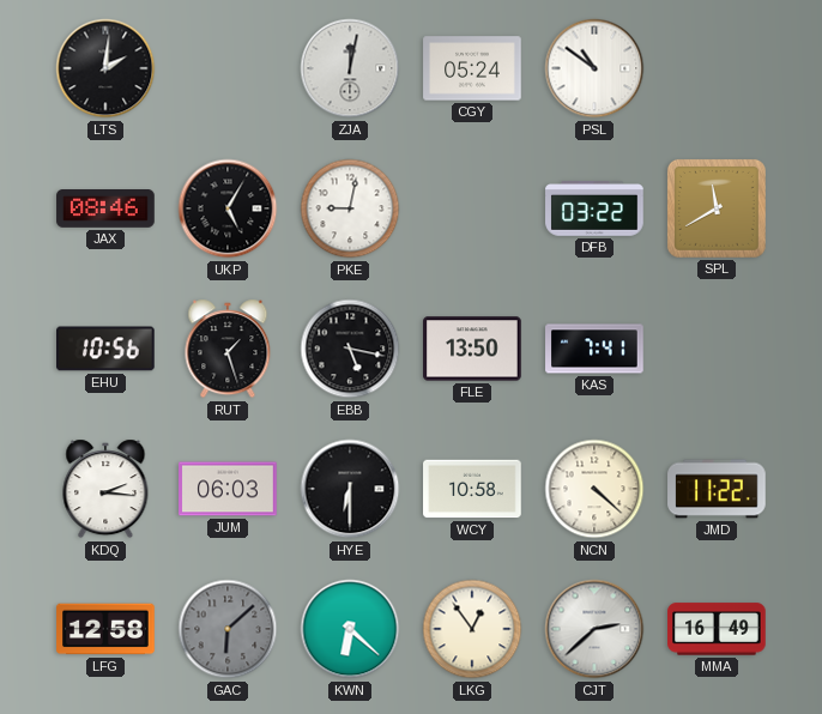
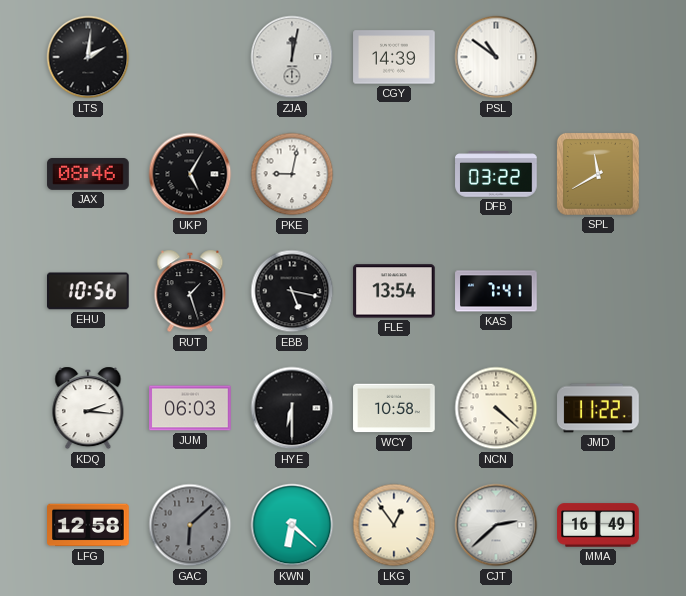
CGY: 05:24 -> 14:39
FLE: 13:50 -> 13:54
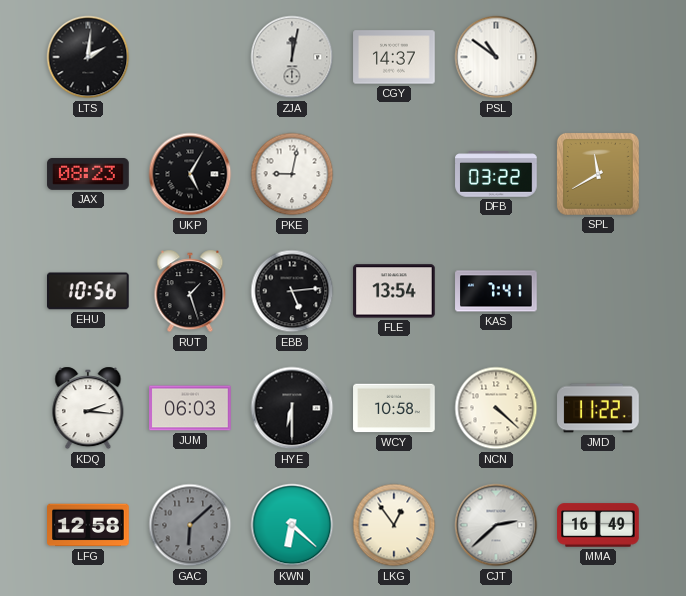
CGY: 14:39 -> 14:37
JAX: 08:46 -> 08:23
EBB: 5:17 -> 5:14
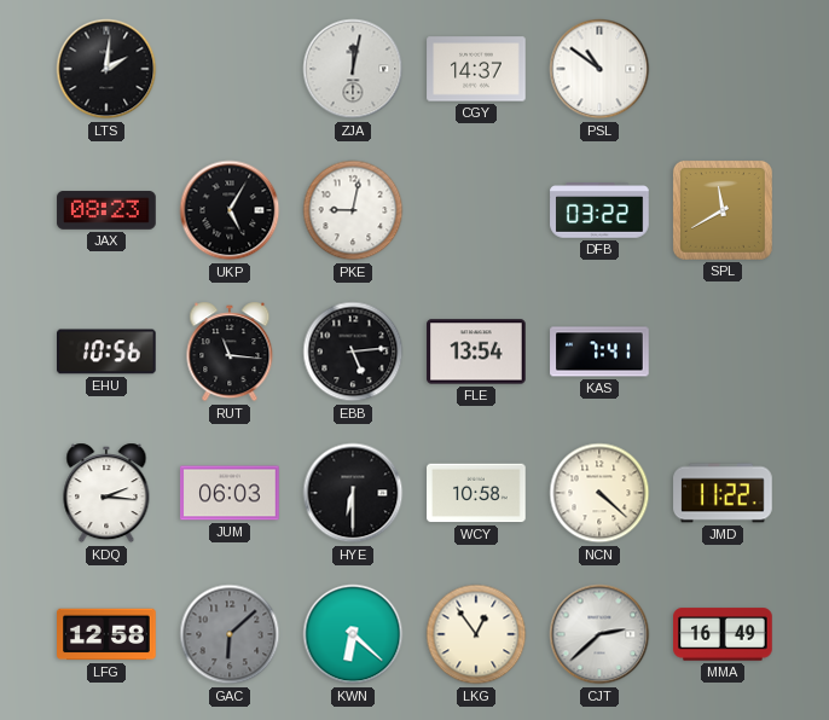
RUT: 1:27 -> 11:16
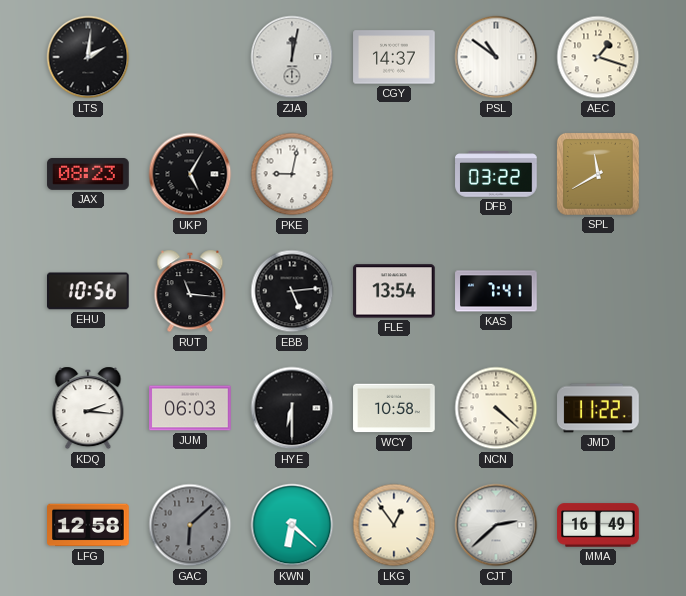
AEC: none -> 1:18
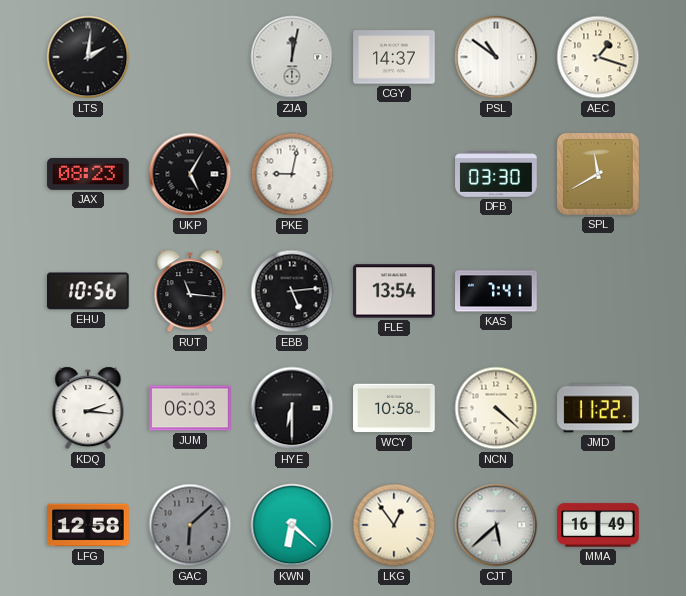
DFB: 03:22 -> 03:30
CJT: 2:38 -> 5:38
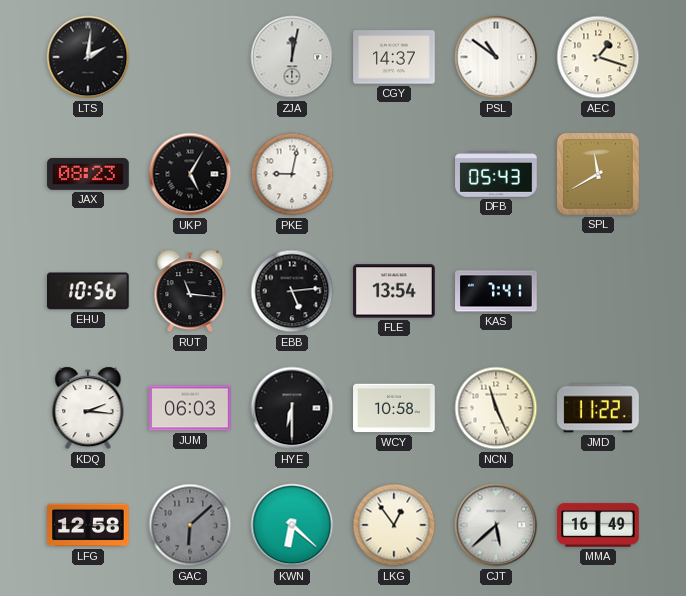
DFB: 03:30 -> 05:43
NCN: 4:22 -> 11:26
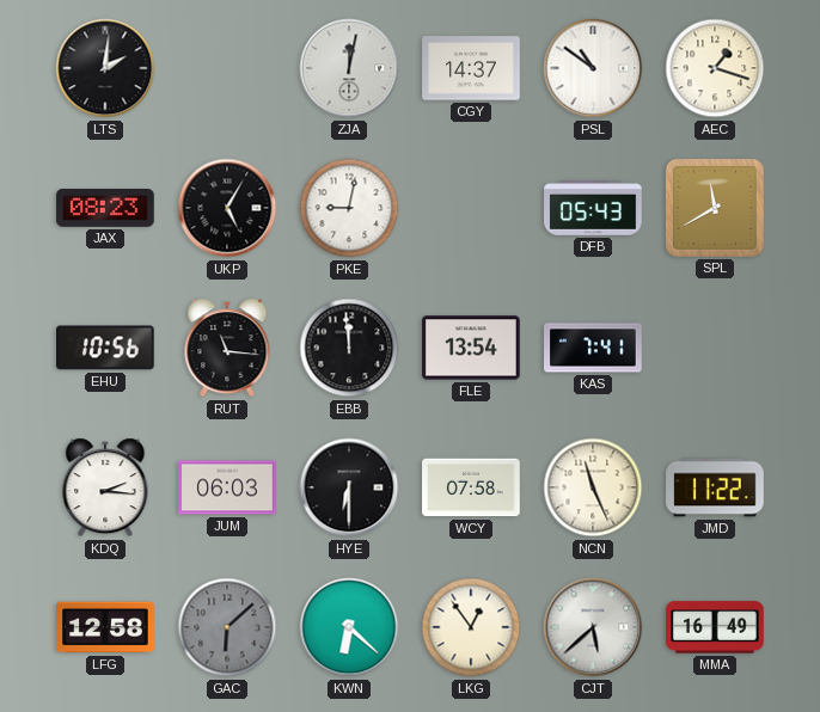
EBB: 5:14 -> 11:59
WCY: 10:58 -> 07:58
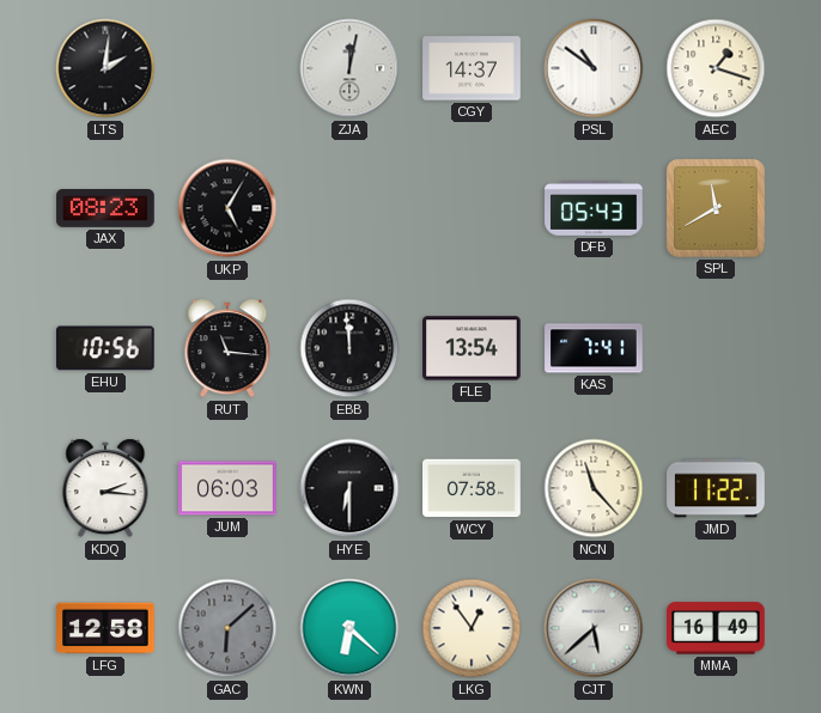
PKE: 9:02 -> none
NCN: 11:26 -> 11:23
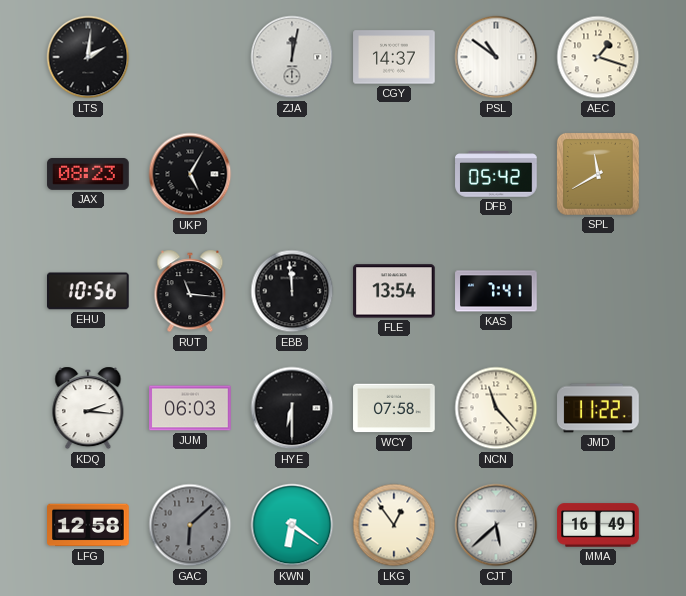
DFB: 05:43 -> 05:42
KWN: 6:22 -> 6:21
